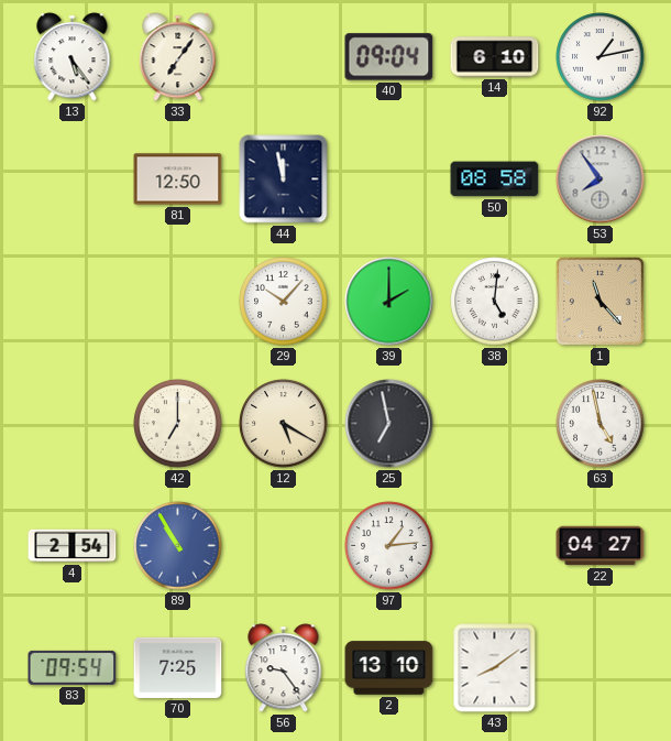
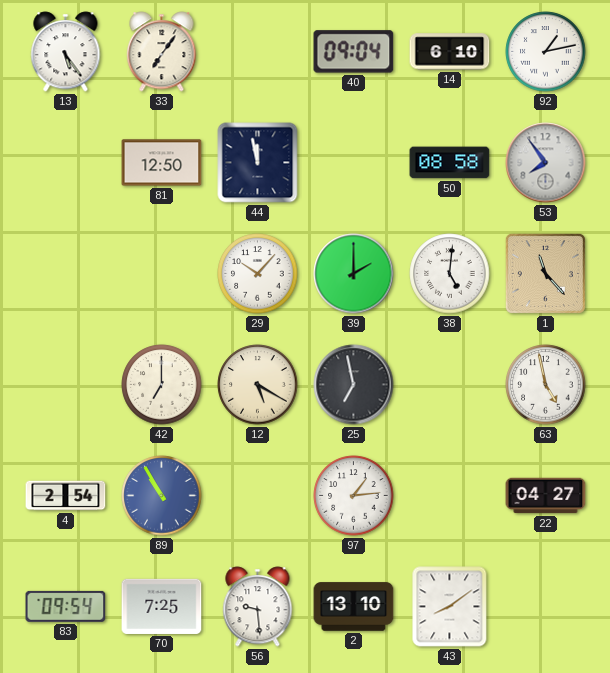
56: 9:24 -> 9:29
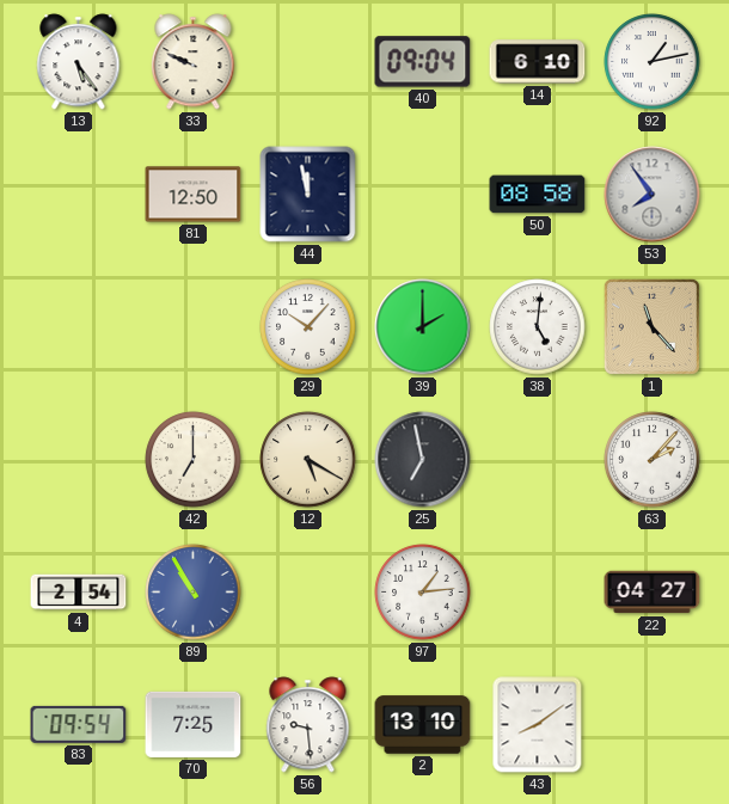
33: 7:06 -> 9:49
63: 4:58 -> 2:07
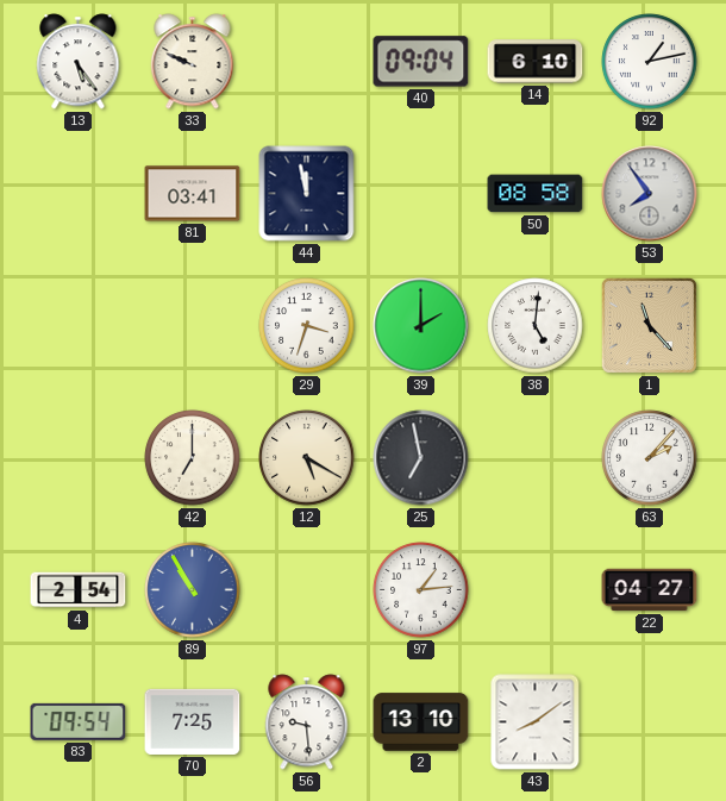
81: 12:50 -> 03:41
29: 10:07 -> 3:33
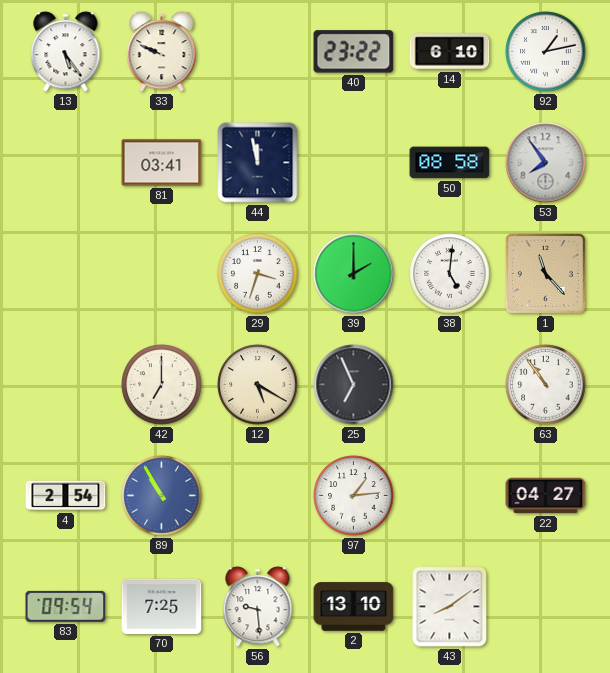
40: 09:04 -> 23:22
25: 6:58 -> 6:56
63: 2:07 -> 10:54
